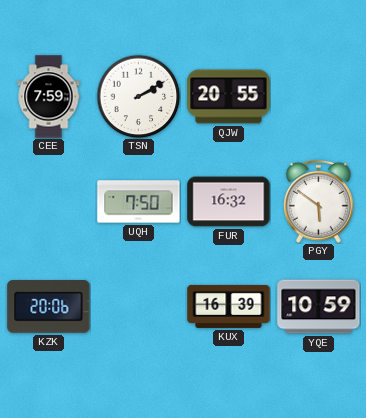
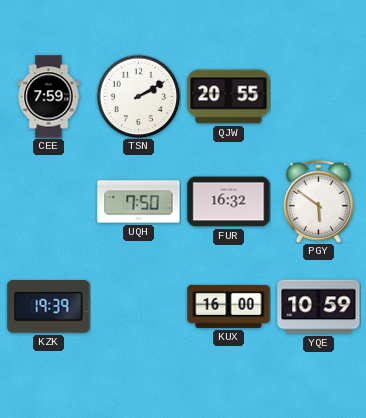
KZK: 20:06 -> 19:39
KUX: 16:39 -> 16:00
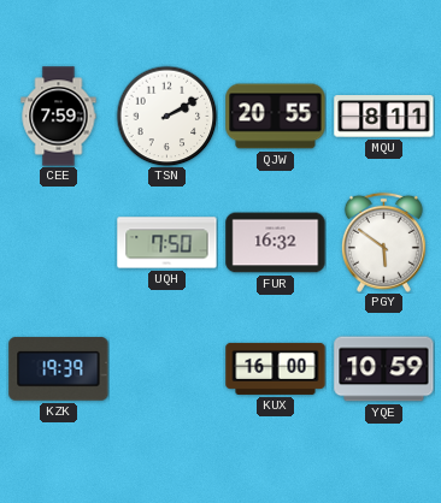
MQU: none -> 8:11
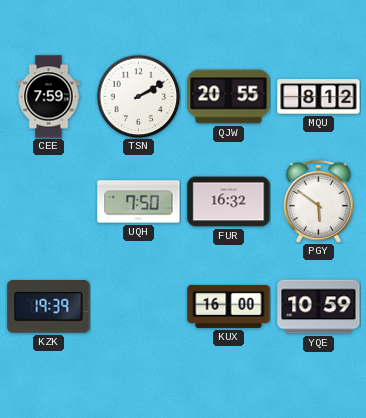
MQU: 8:11 -> 8:12
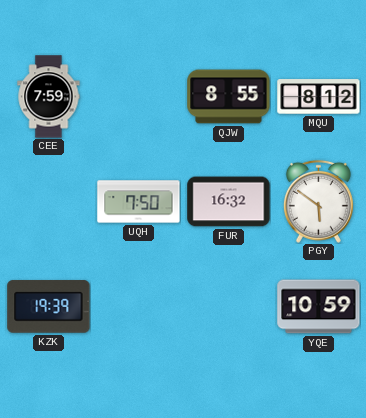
TSN: 2:10 -> none
QJW: 20:55 -> 8:55
KUX: 16:00 -> none
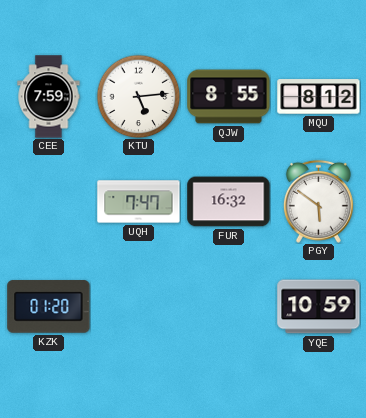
KTU: none -> 5:14
UQH: 7:50 -> 7:47
KZK: 19:39 -> 01:20
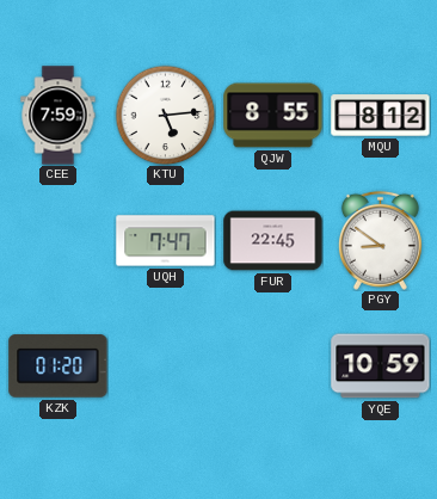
FUR: 16:32 -> 22:45
PGY: 5:51 -> 8:51
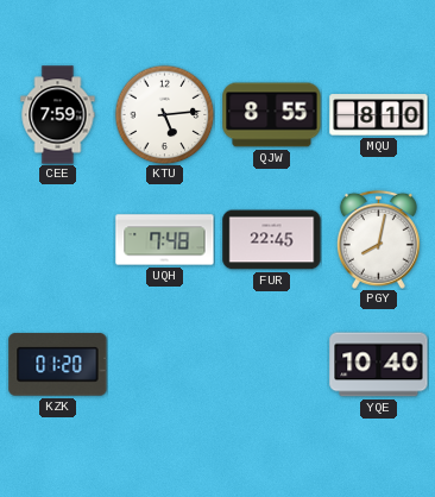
MQU: 8:12 -> 8:10
UQH: 7:47 -> 7:48
PGY: 8:51 -> 8:02
YQE: 10:59 -> 10:40
